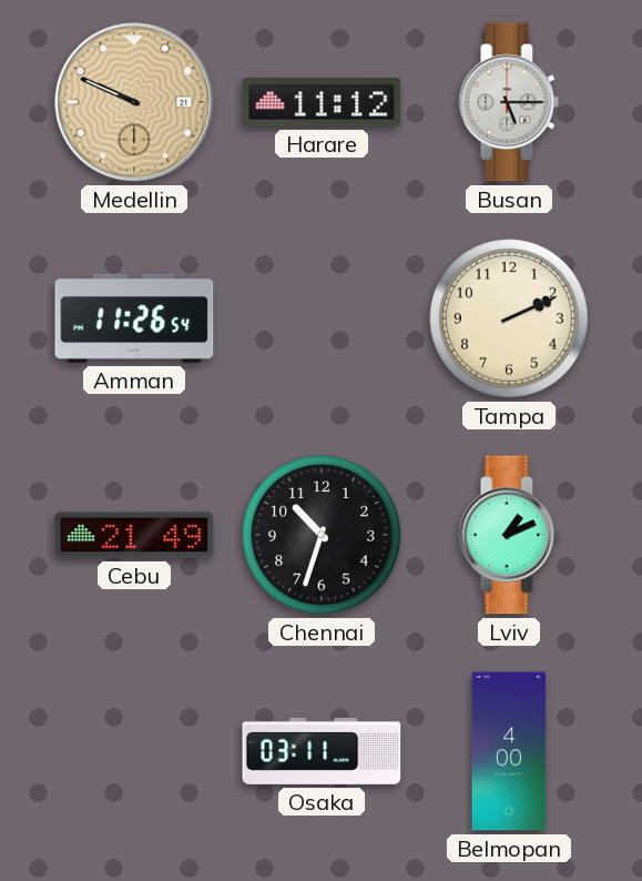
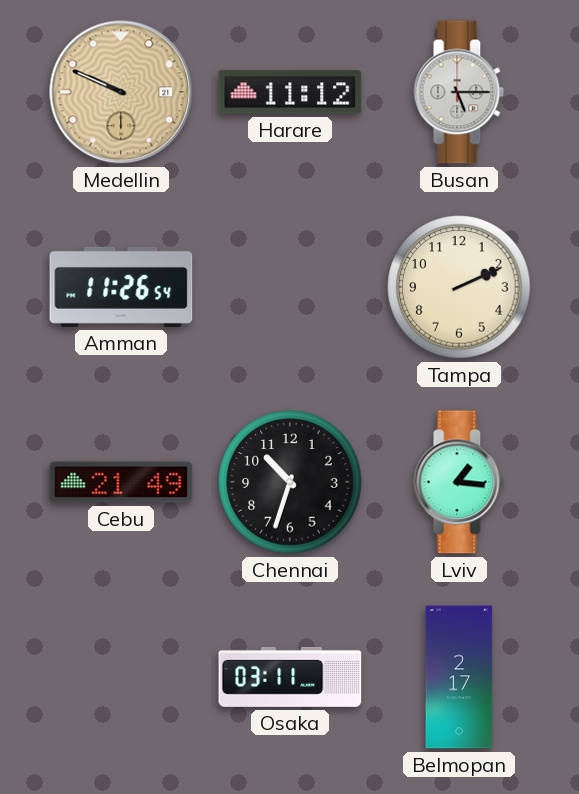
Lviv: 1:11 -> 1:16
Belmopan: 4:00 -> 2:17
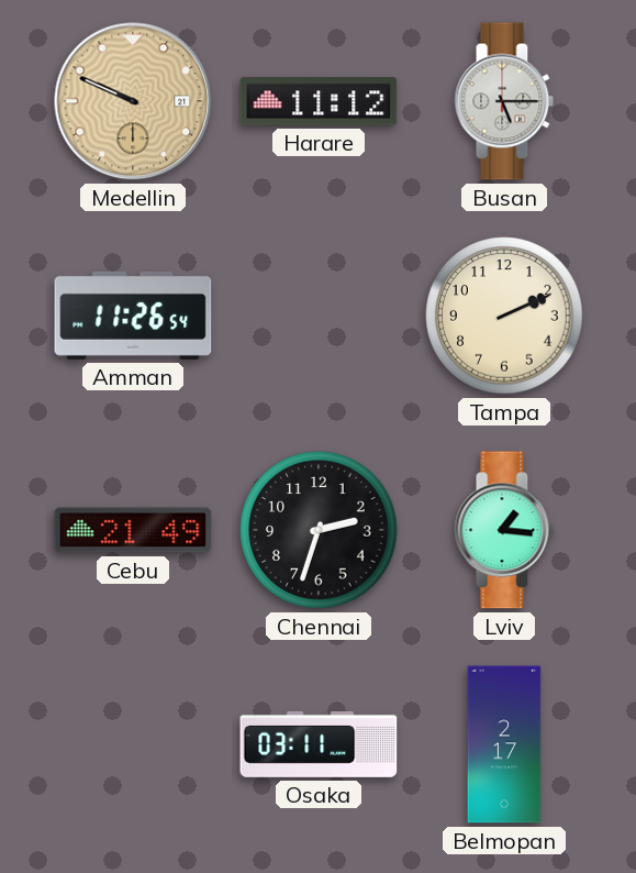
Chennai: 10:33 -> 2:33
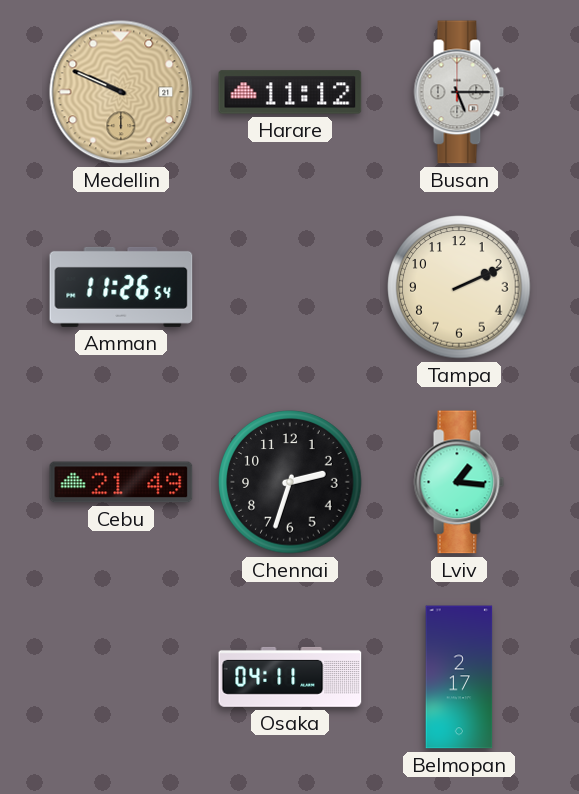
Osaka: 03:11 -> 04:11
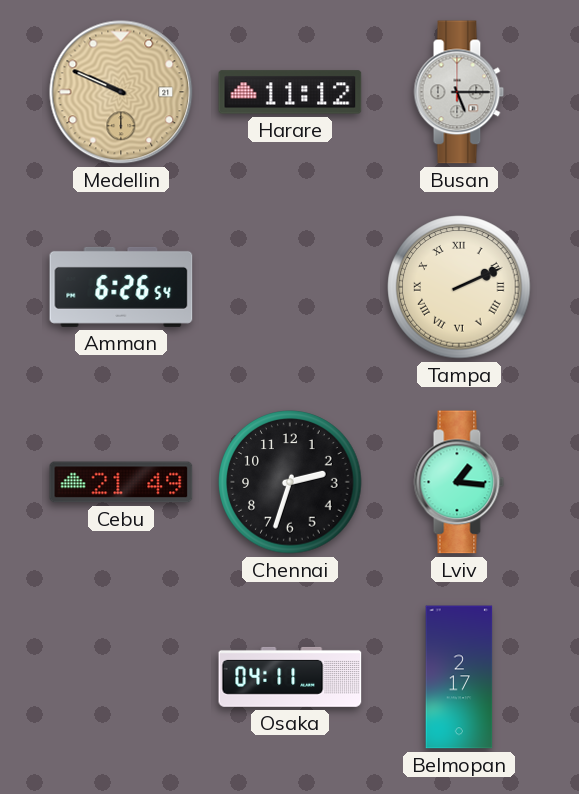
Amman: 11:26 -> 6:26
Tampa numerals: Arabic -> Roman
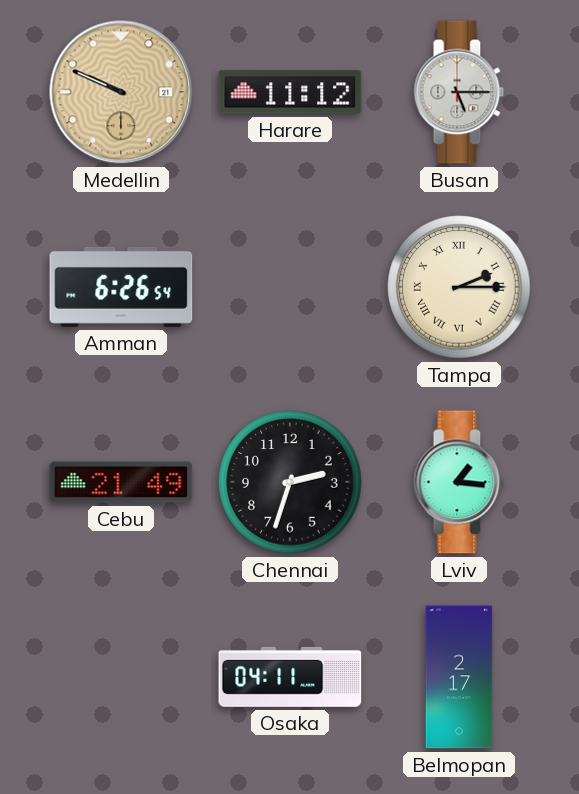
Tampa: 2:11 -> 2:15
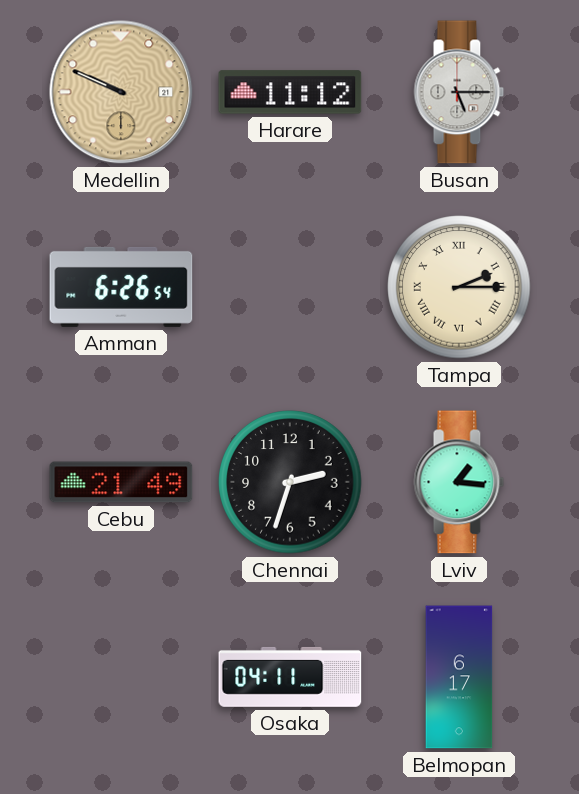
Belmopan: 2:17 -> 6:17
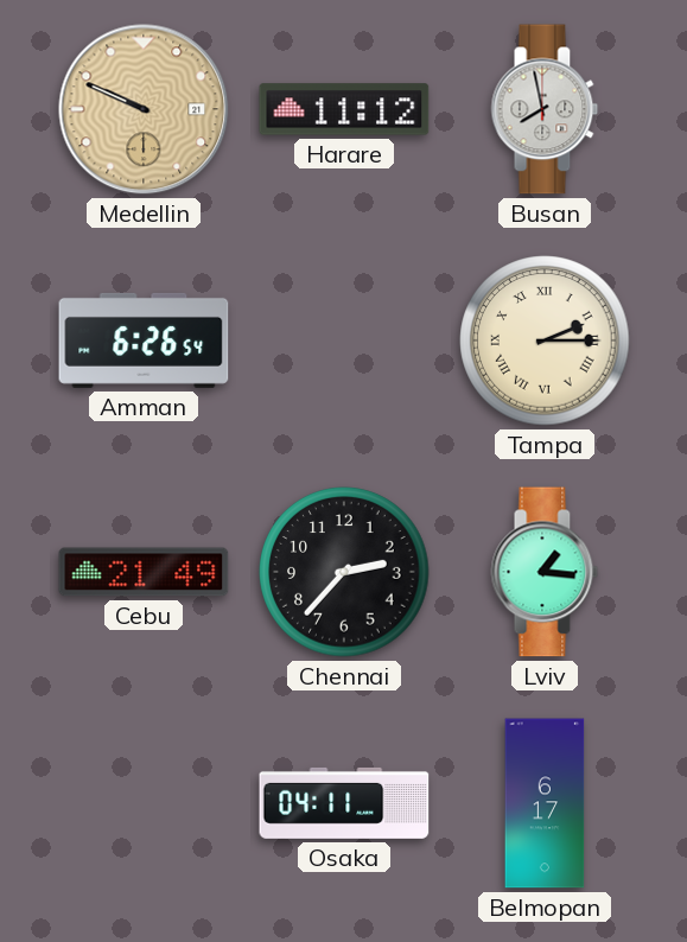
Busan: 5:15 -> 7:58
Chennai: 2:33 -> 2:37
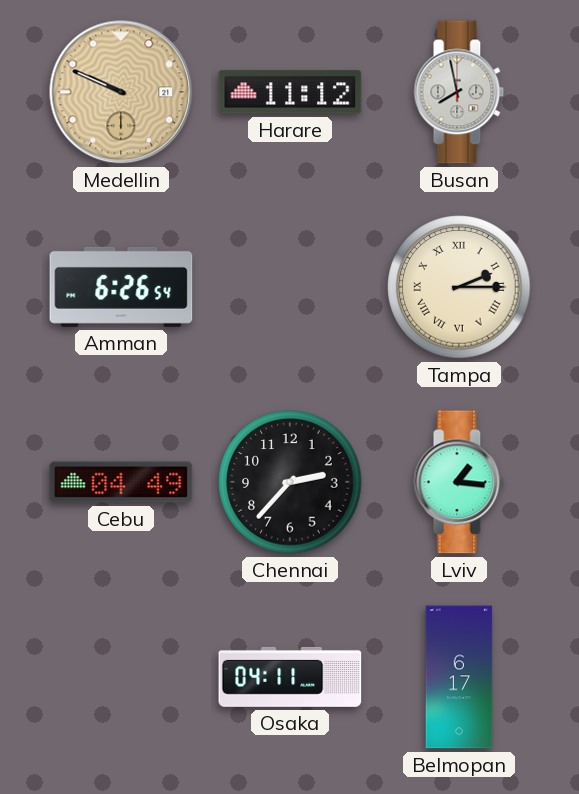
Cebu: 21:49 -> 04:49
